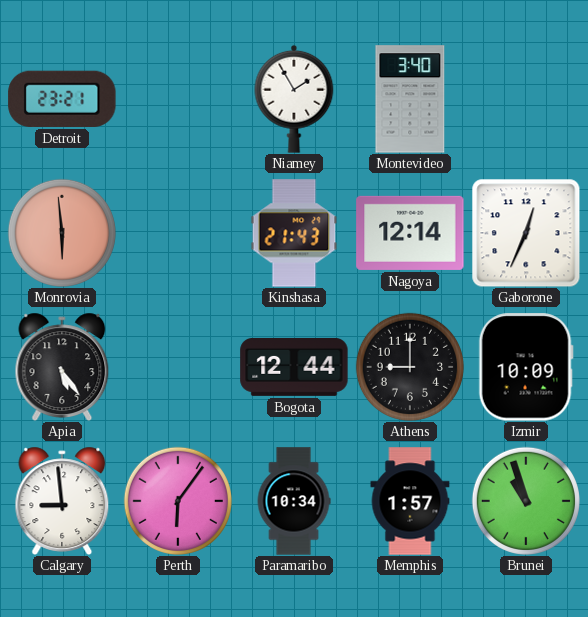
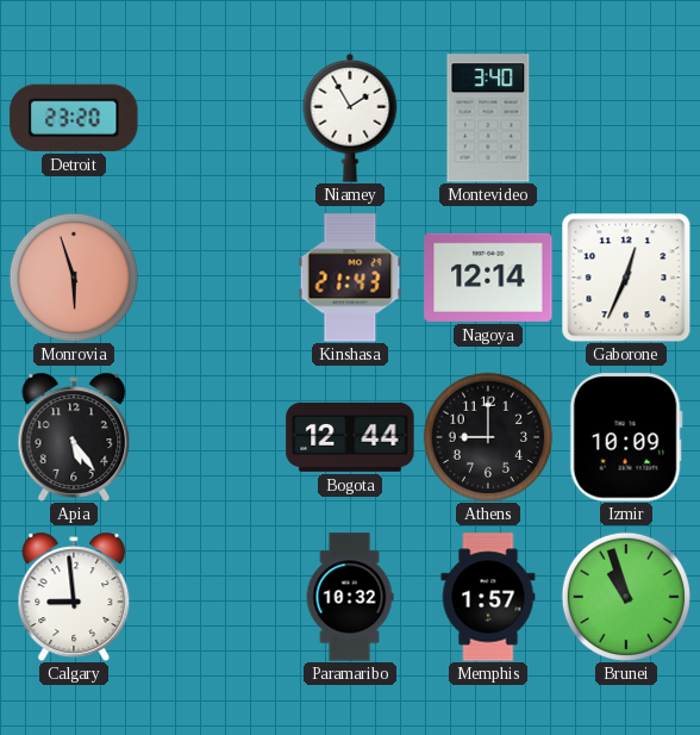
Detroit: 23:21 -> 23:20
Monrovia: 5:59 -> 5:57
Perth: 6:06 -> none
Paramaribo: 10:34 -> 10:32
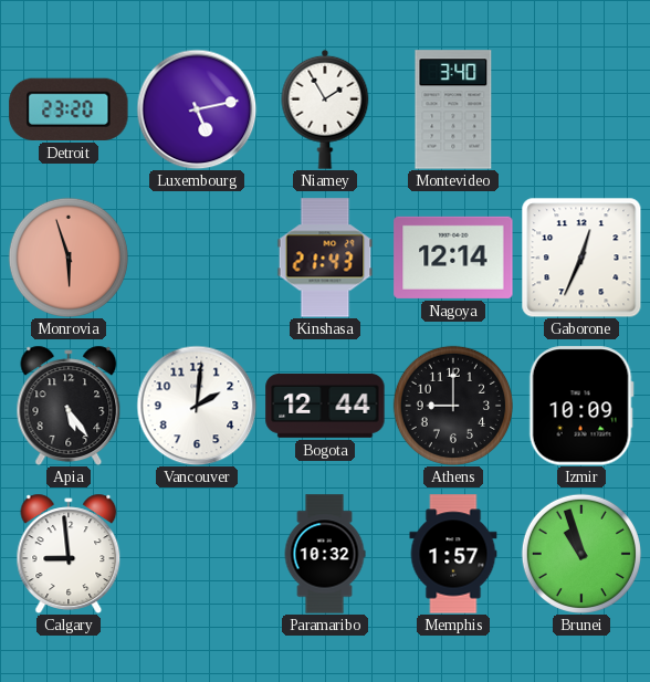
Luxembourg: none -> 5:13
Vancouver: none -> 2:01
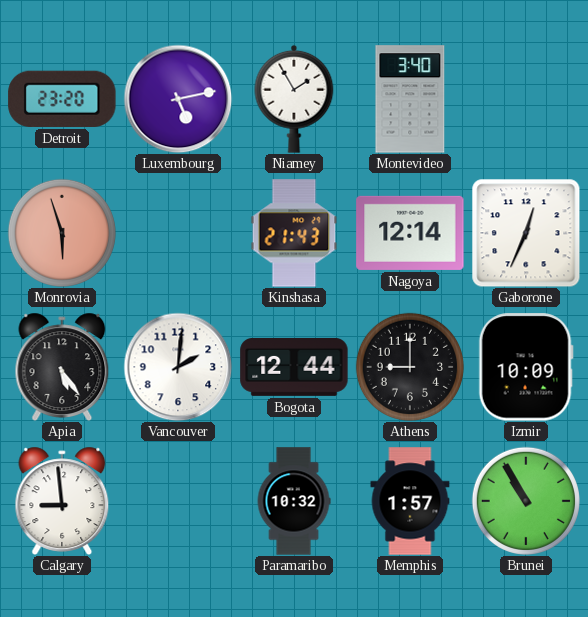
Brunei: 10:57 -> 10:55
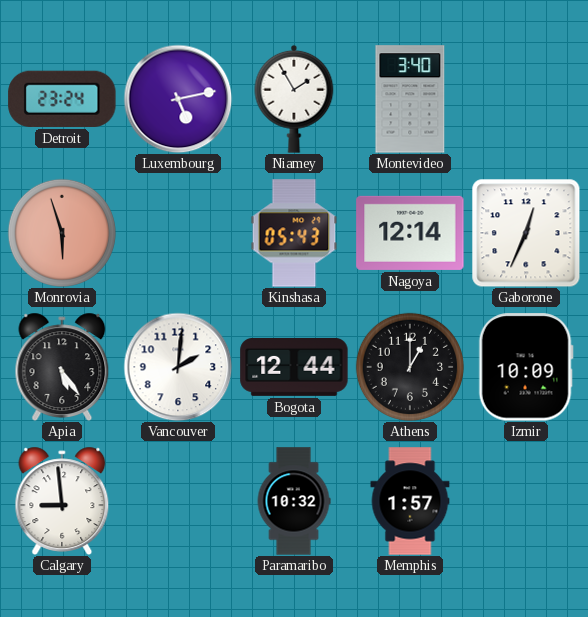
Detroit: 23:20 -> 23:24
Kinshasa: 21:43 -> 05:43
Athens: 9:00 -> 1:00
Brunei: 10:55 -> none
